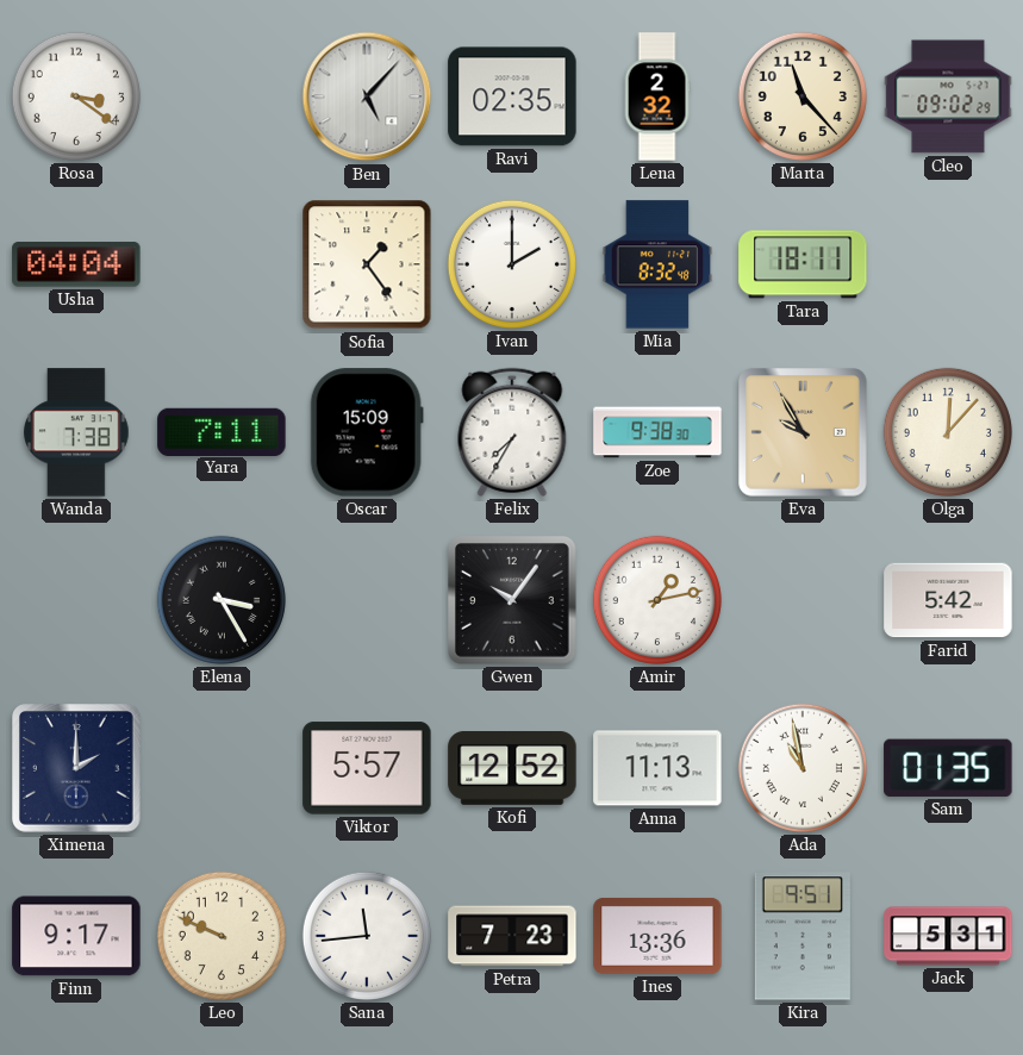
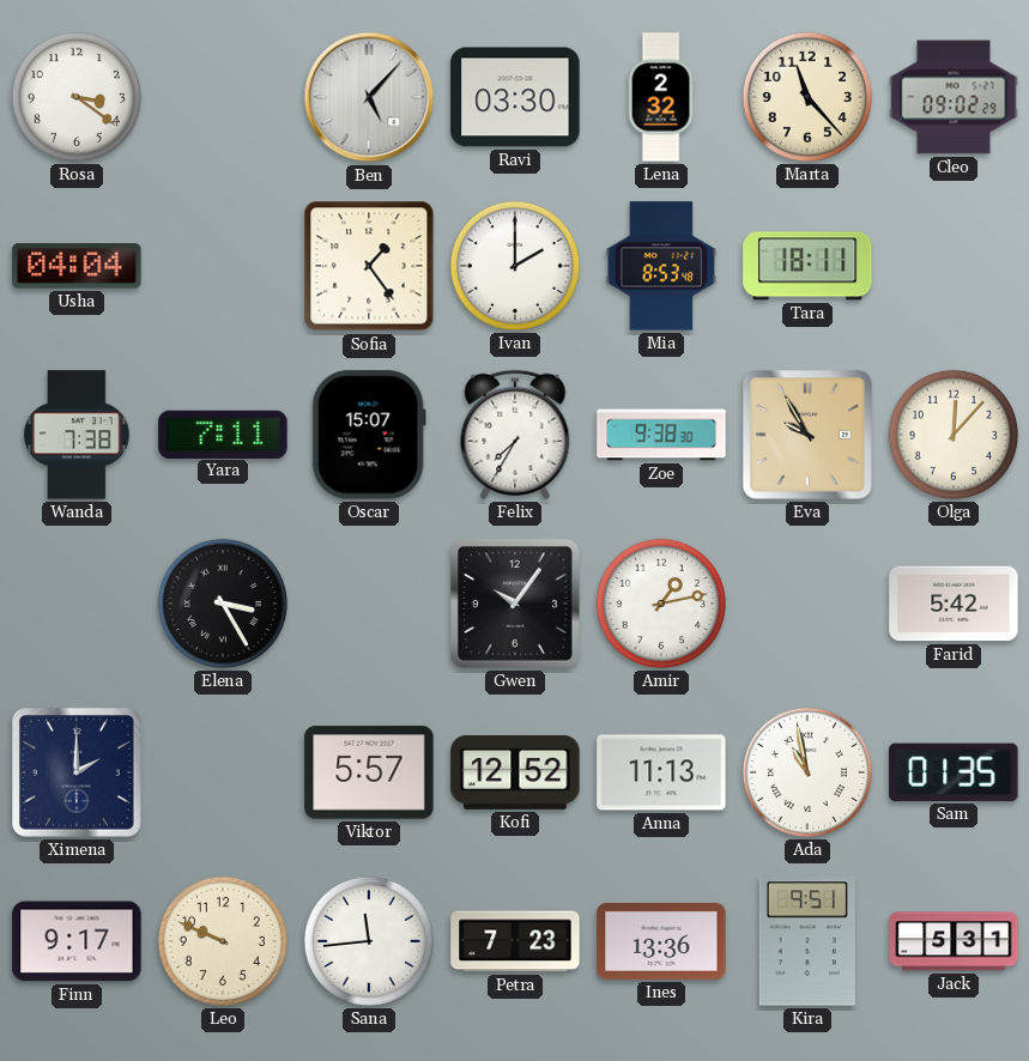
Ravi: 02:35 -> 03:30
Mia: 8:32 -> 8:53
Oscar: 15:09 -> 15:07
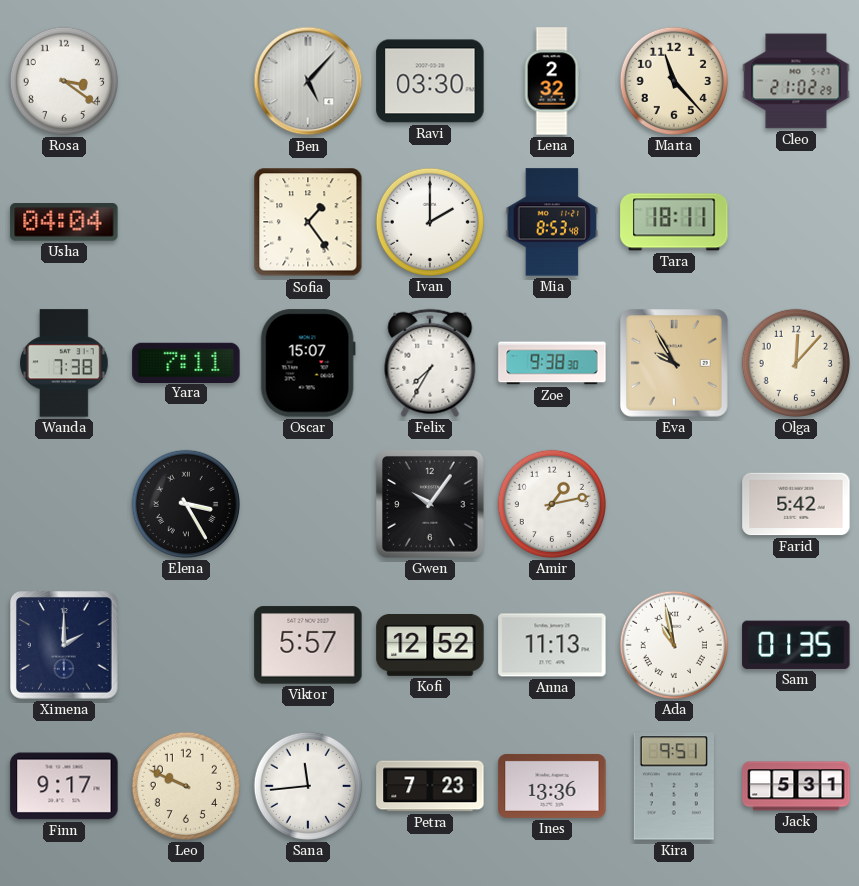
Cleo: 09:02 -> 21:02
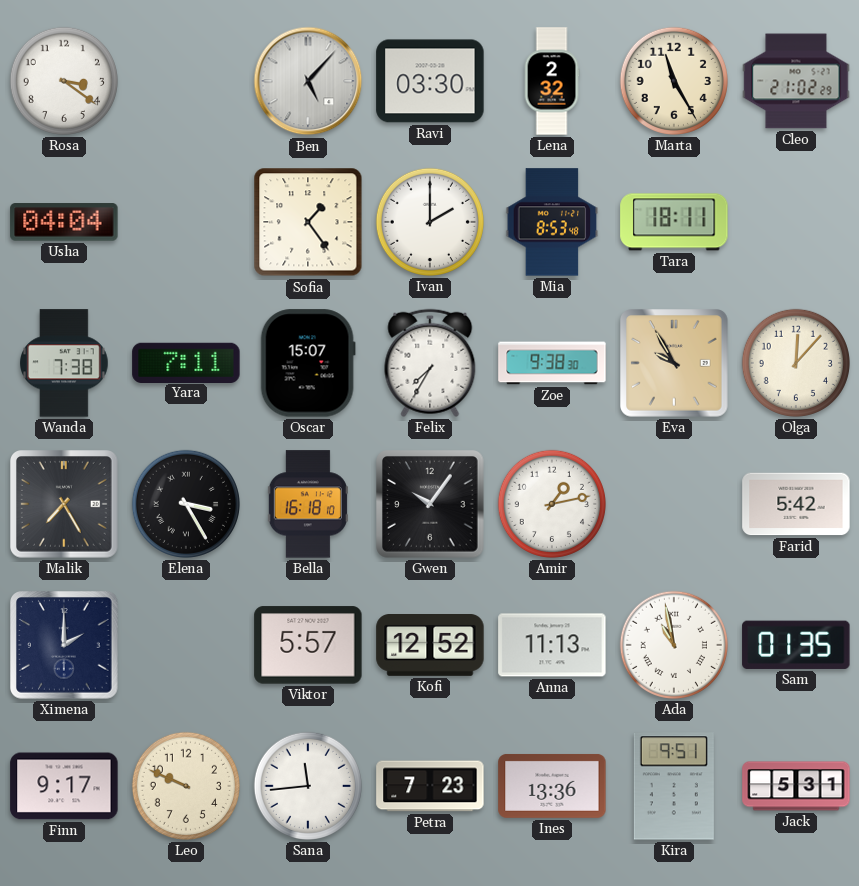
Marta: 11:23 -> 11:25
Malik: none -> 7:25
Bella: none -> 16:18
